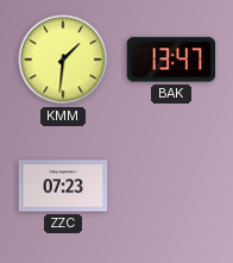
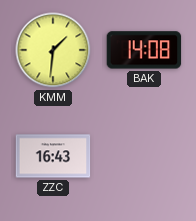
BAK: 13:47 -> 14:08
ZZC: 07:23 -> 16:43
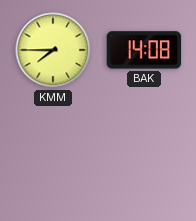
KMM: 1:31 -> 7:45
ZZC: 16:43 -> none
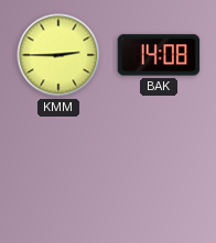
KMM: 7:45 -> 2:45
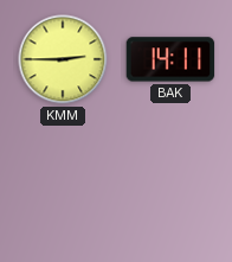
BAK: 14:08 -> 14:11
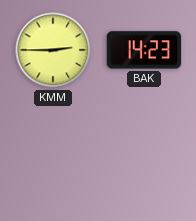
BAK: 14:11 -> 14:23
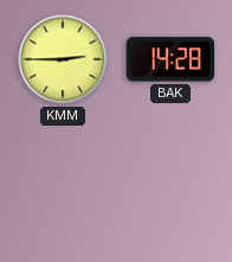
BAK: 14:23 -> 14:28
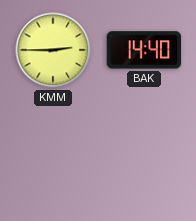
BAK: 14:28 -> 14:40
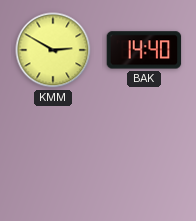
KMM: 2:45 -> 2:50
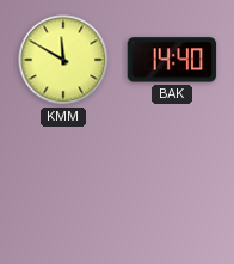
KMM: 2:50 -> 11:50
